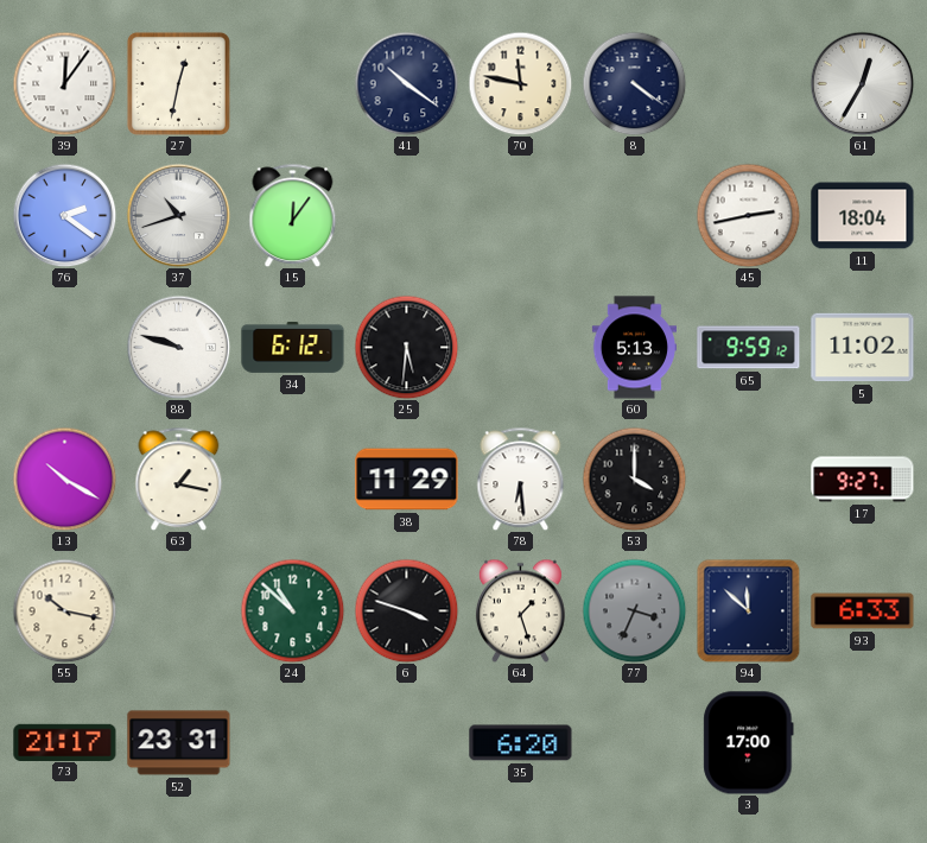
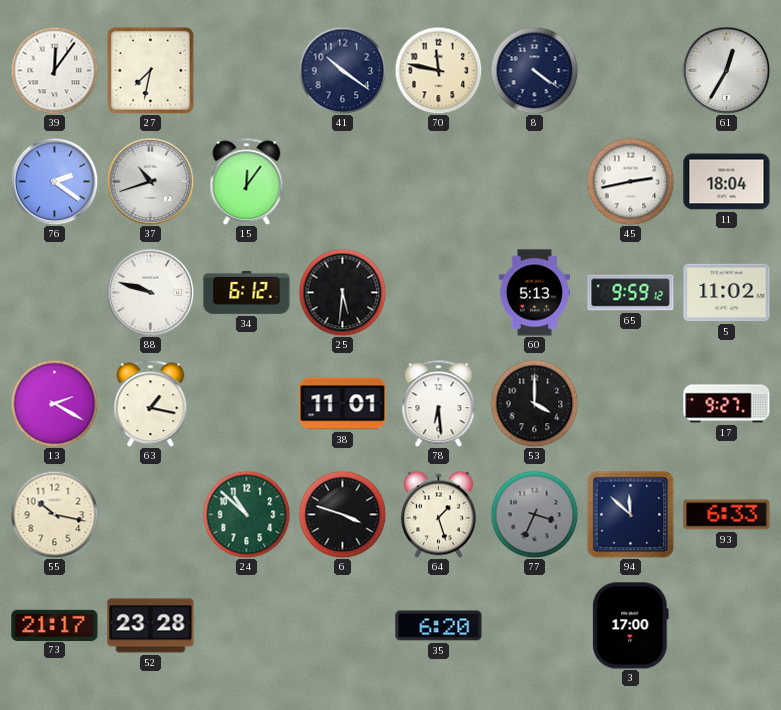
27: 12:32 -> 7:32
13: 10:20 -> 2:20
38: 11:29 -> 11:01
52: 23:31 -> 23:28
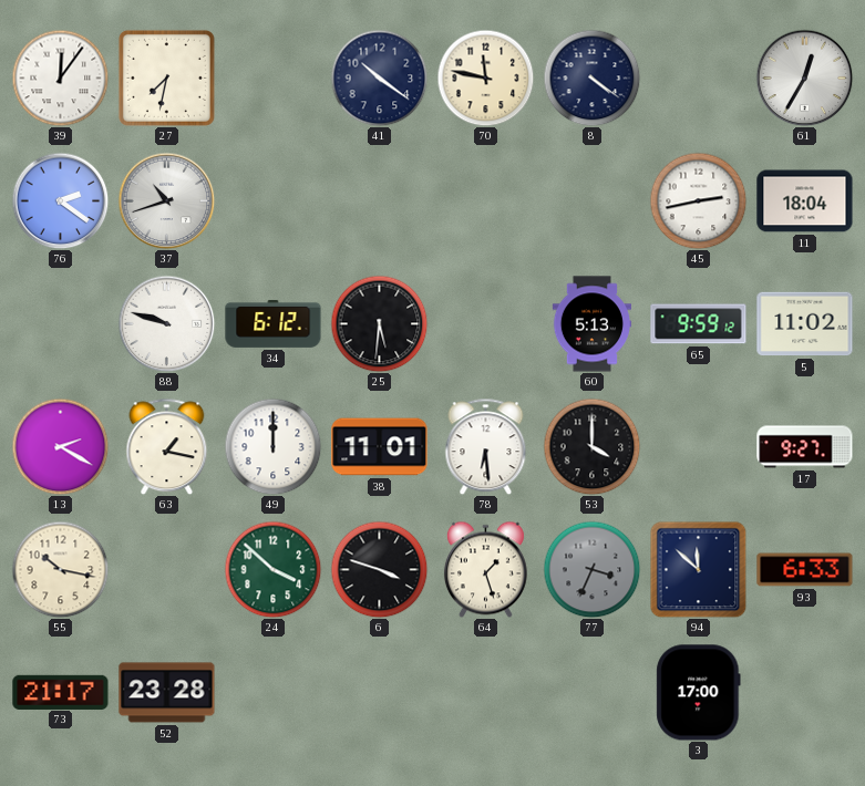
15: 12:06 -> none
49: none -> 12:00
24: 10:52 -> 3:52
35: 6:20 -> none
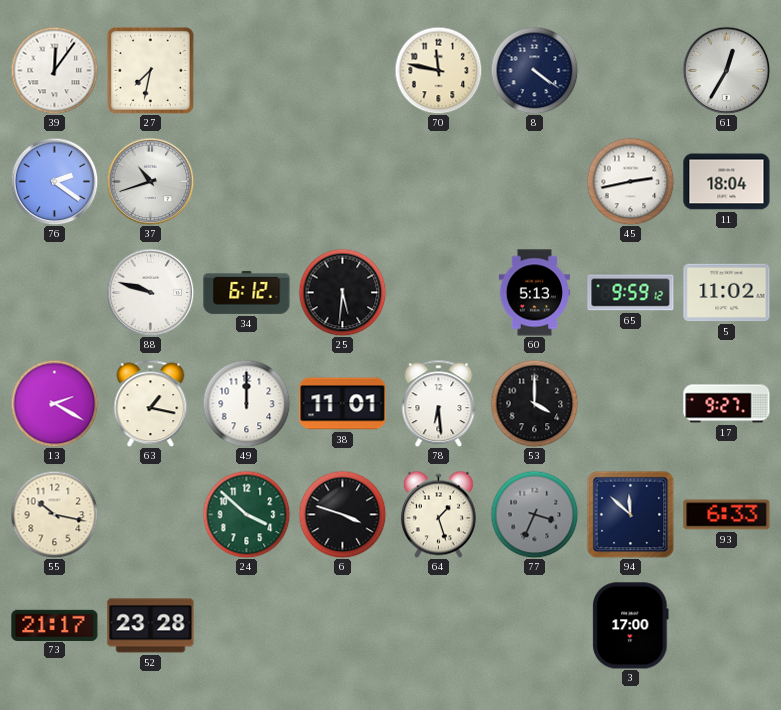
41: 10:21 -> none
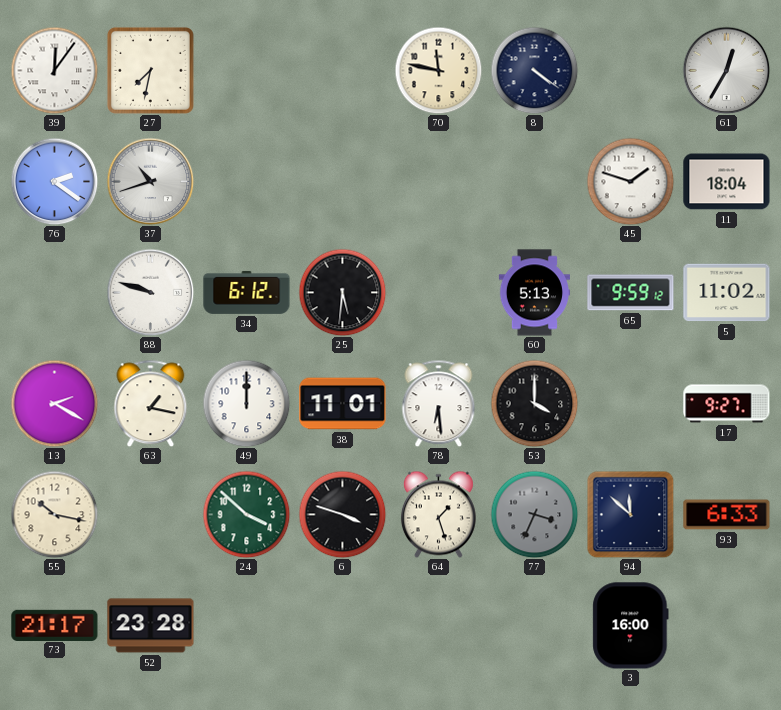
45: 2:43 -> 1:48
3: 17:00 -> 16:00
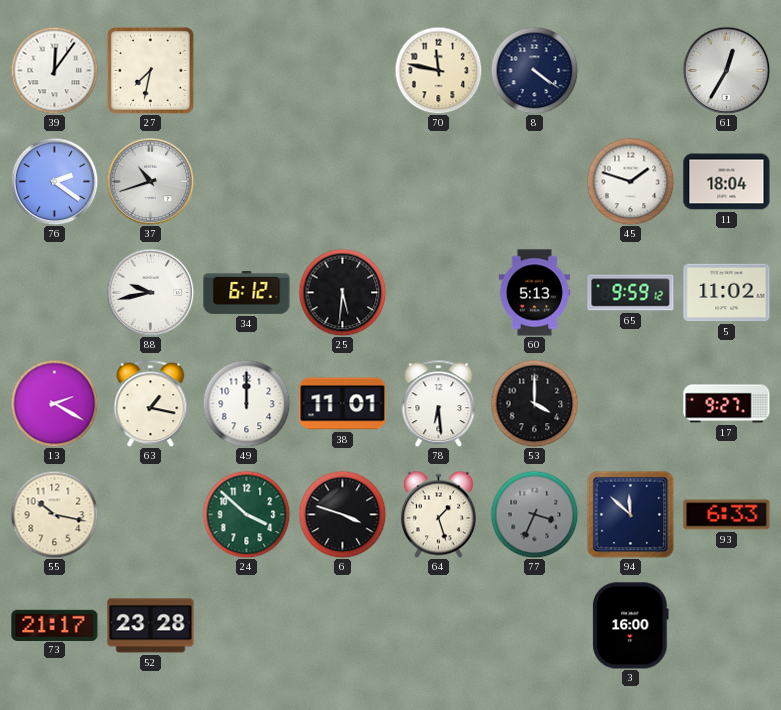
88: 9:48 -> 9:43
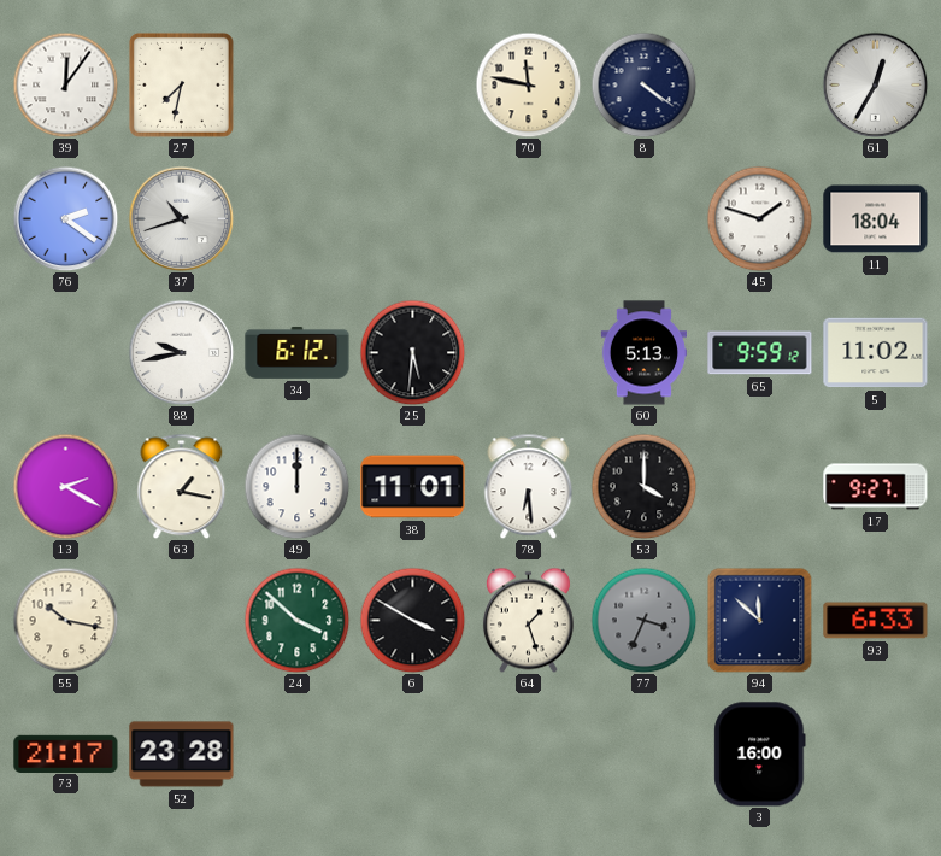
6: 3:48 -> 3:50
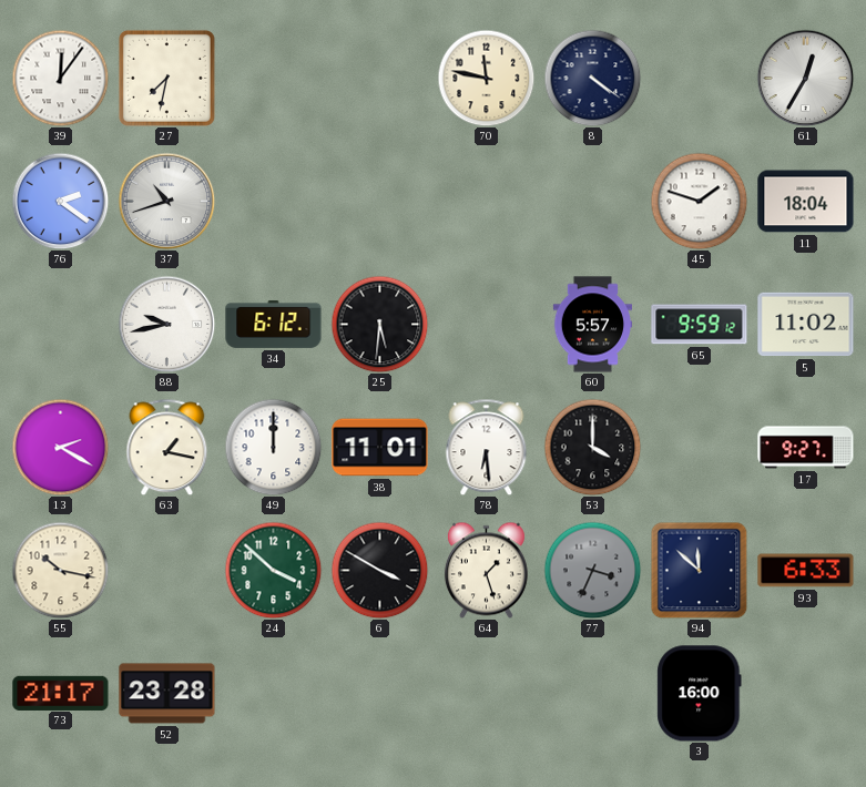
60: 5:13 -> 5:57
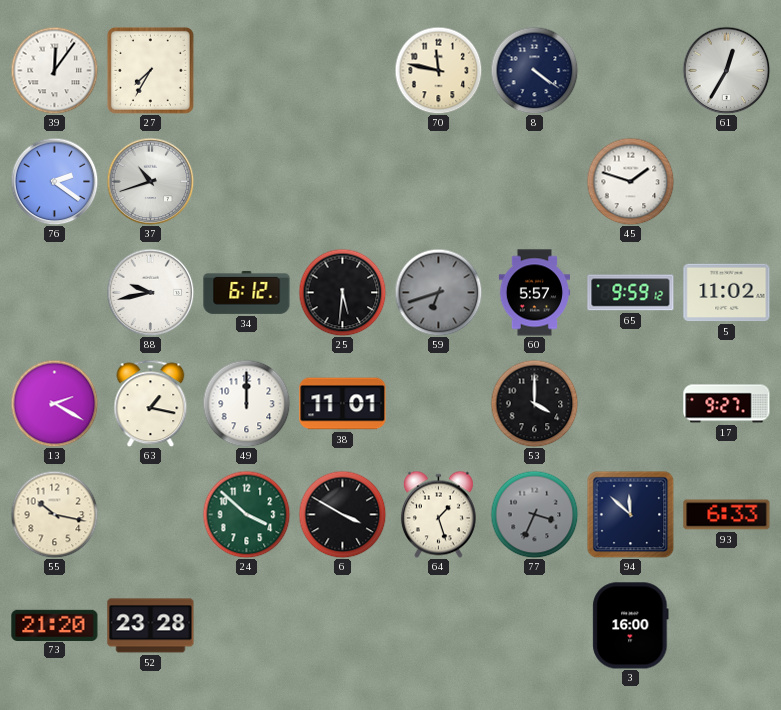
27: 7:32 -> 7:35
11: 18:04 -> none
59: none -> 6:42
78: 6:29 -> none
73: 21:17 -> 21:20
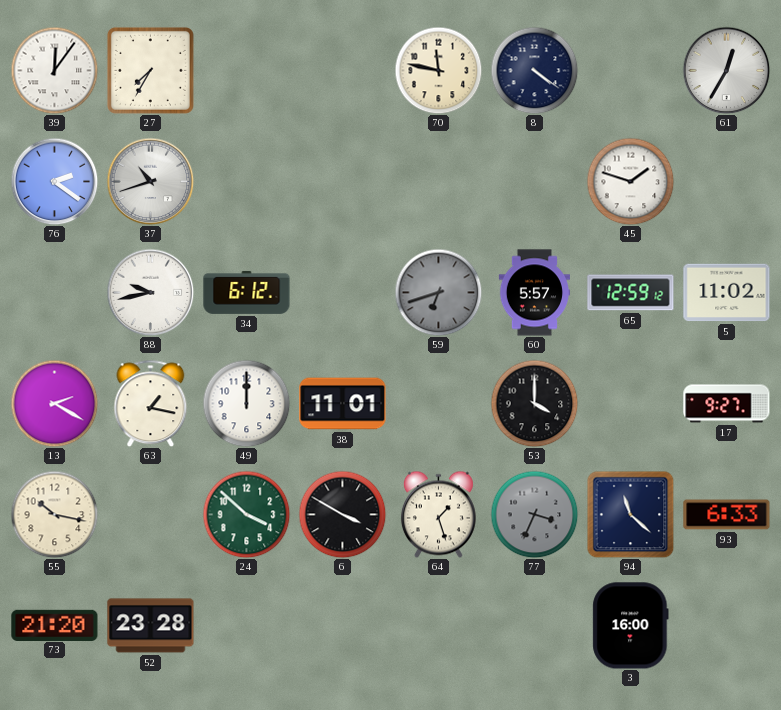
25: 5:31 -> none
65: 9:59 -> 12:59
94: 11:52 -> 11:22
